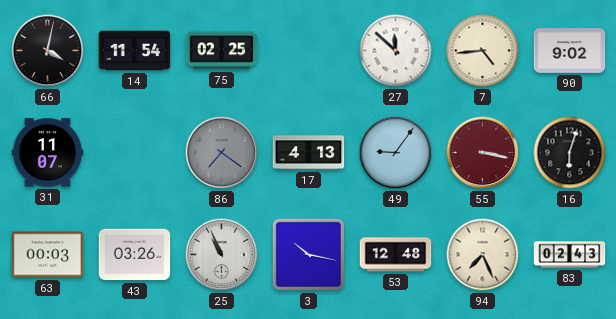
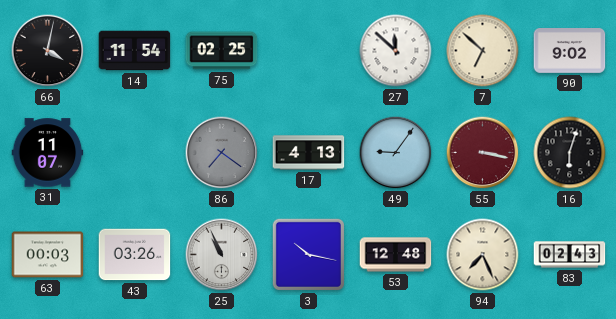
7: 4:44 -> 6:52
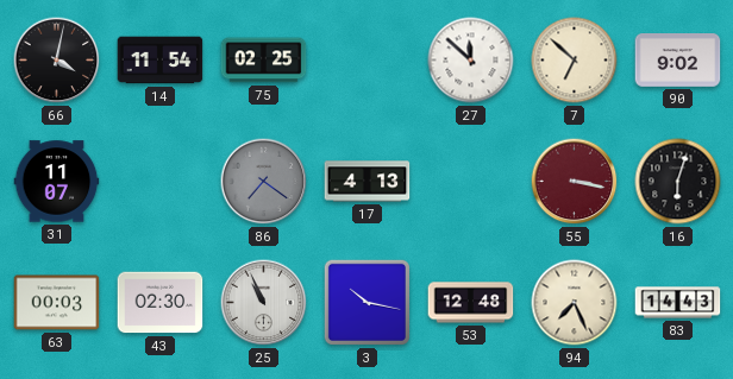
49: 9:06 -> none
43: 03:26 -> 02:30
83: 02:43 -> 14:43
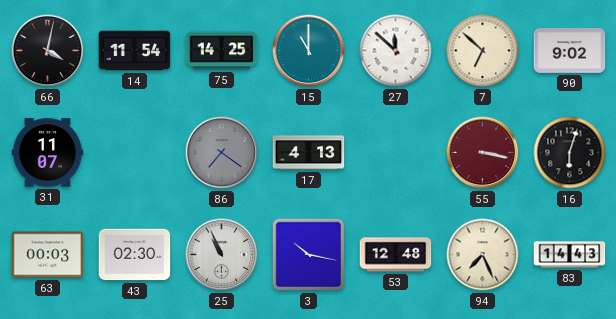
75: 02:25 -> 14:25
15: none -> 11:00
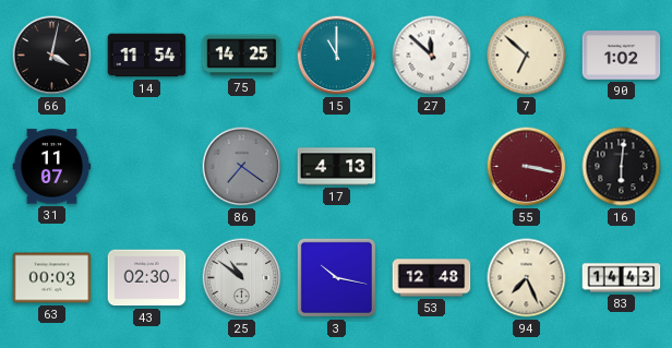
90: 9:02 -> 1:02
16: 6:03 -> 6:01
25: 10:56 -> 10:51
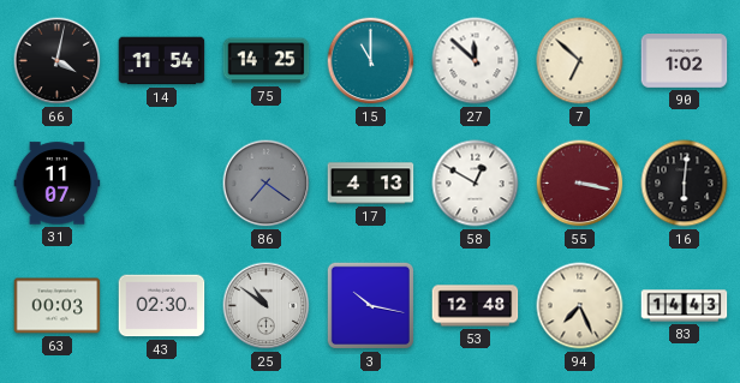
58: none -> 12:50
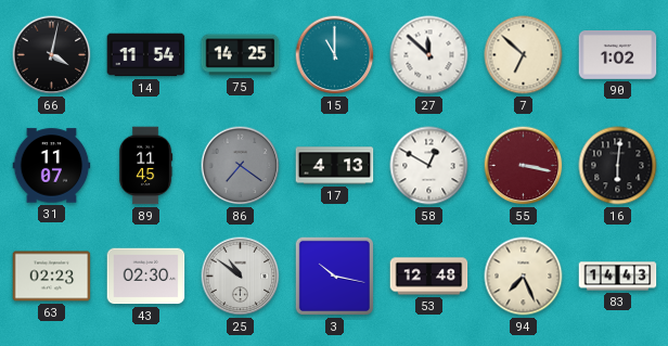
89: none -> 11:45
63: 00:03 -> 02:23
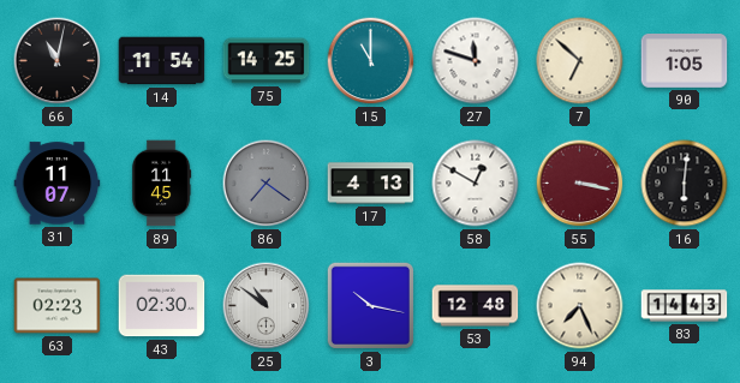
66: 4:02 -> 11:02
27: 11:52 -> 11:48
90: 1:02 -> 1:05
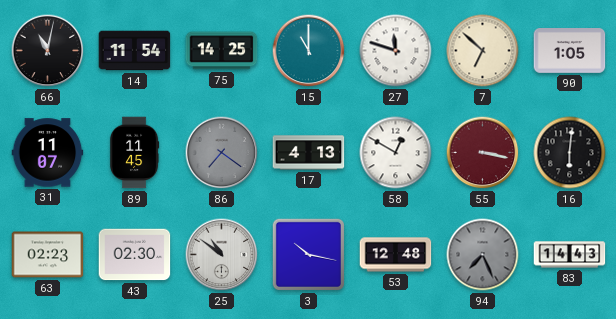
94 dial: cream -> grey
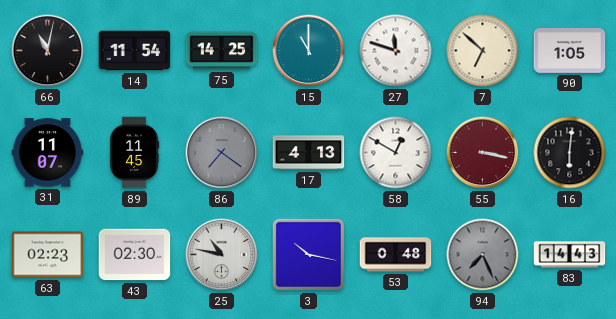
25: 10:51 -> 10:47
53: 12:48 -> 0:48
